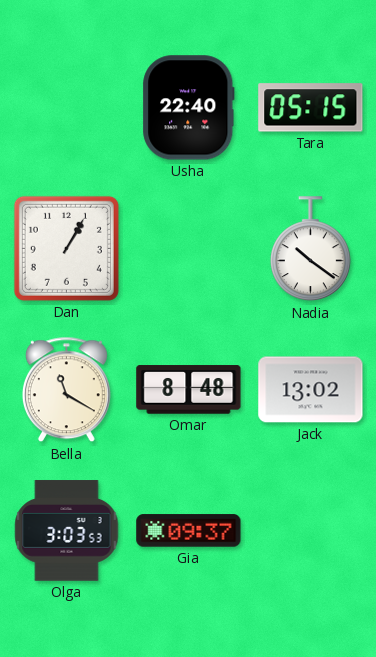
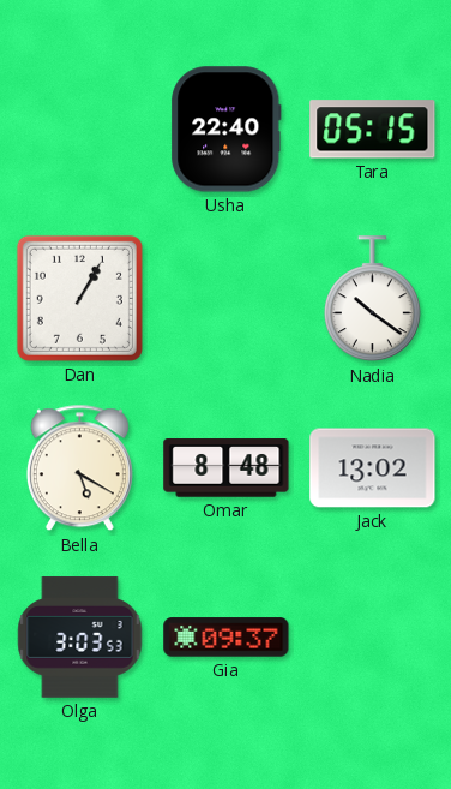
Bella: 11:20 -> 5:20
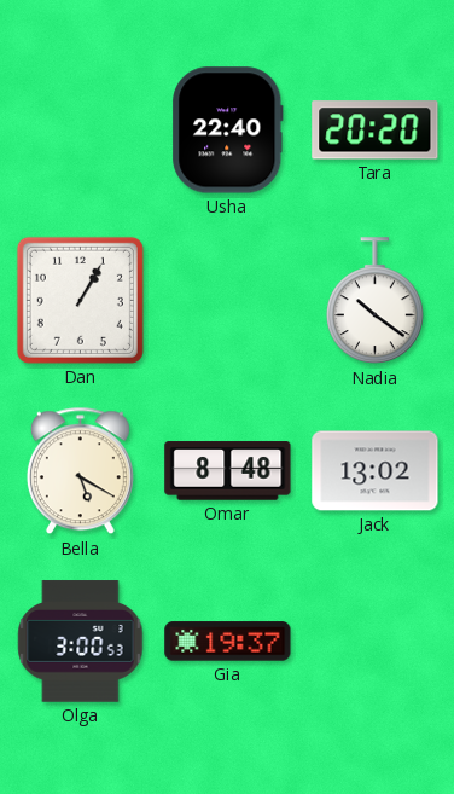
Tara: 05:15 -> 20:20
Olga: 3:03 -> 3:00
Gia: 09:37 -> 19:37
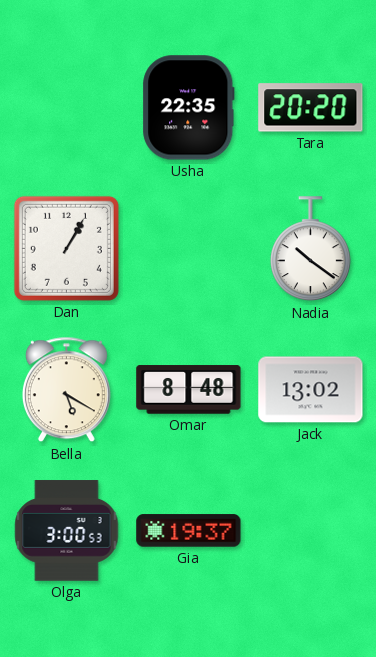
Usha: 22:40 -> 22:35
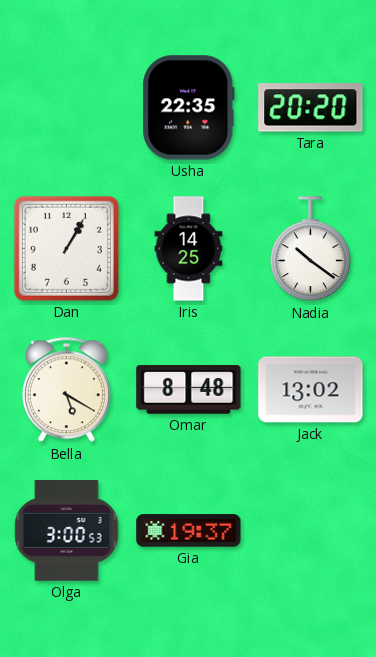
Iris: none -> 14:25
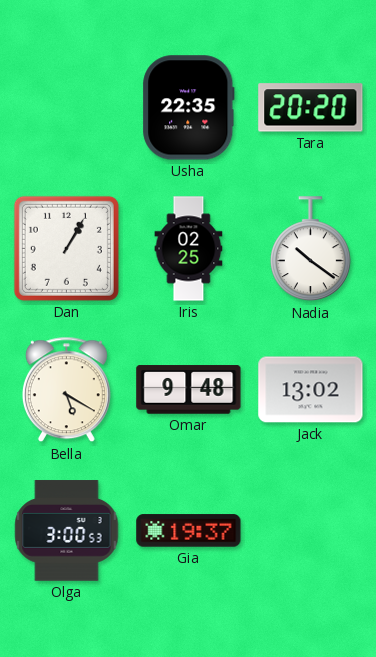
Iris: 14:25 -> 02:25
Omar: 8:48 -> 9:48
